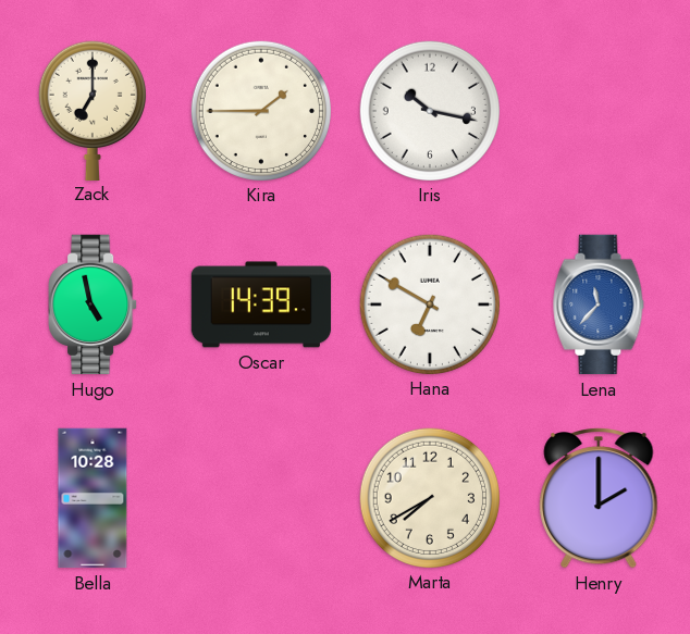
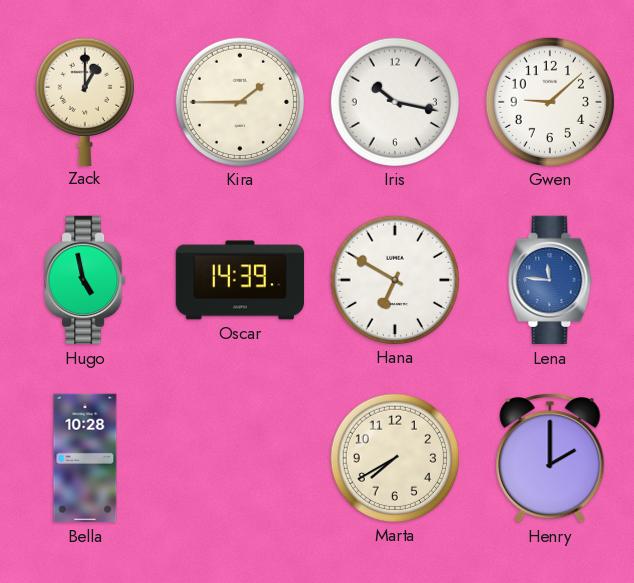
Zack: 7:00 -> 1:00
Gwen: none -> 9:08
Lena: 11:37 -> 11:46
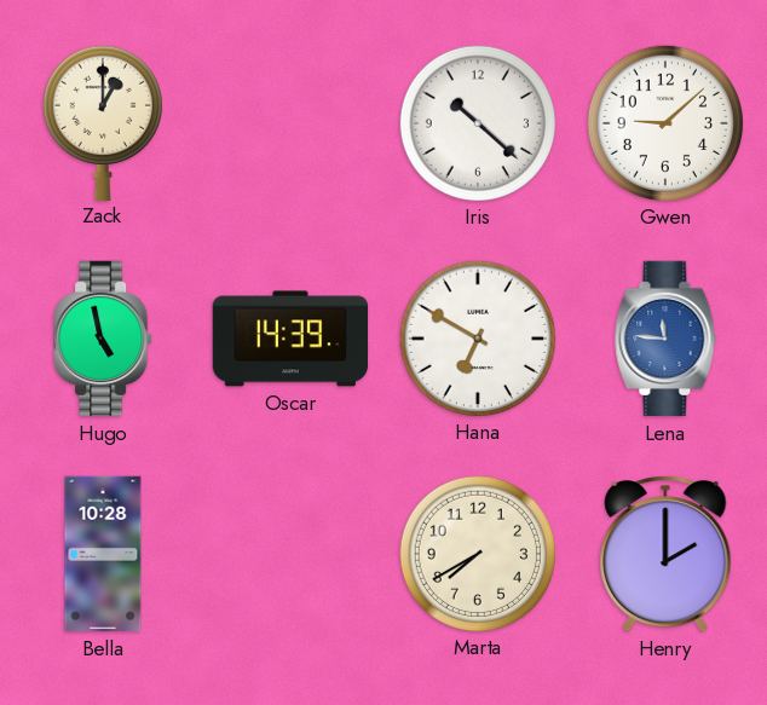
Kira: 1:45 -> none
Iris: 10:17 -> 10:22
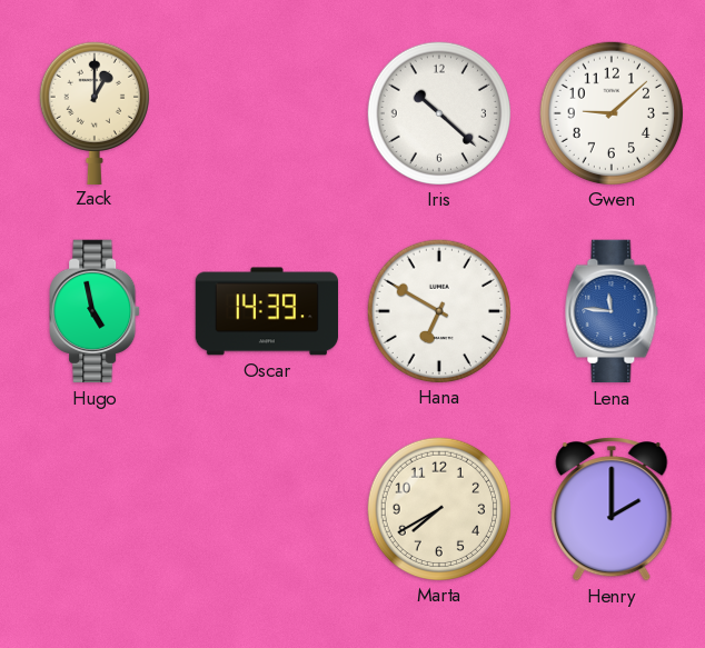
Bella: 10:28 -> none
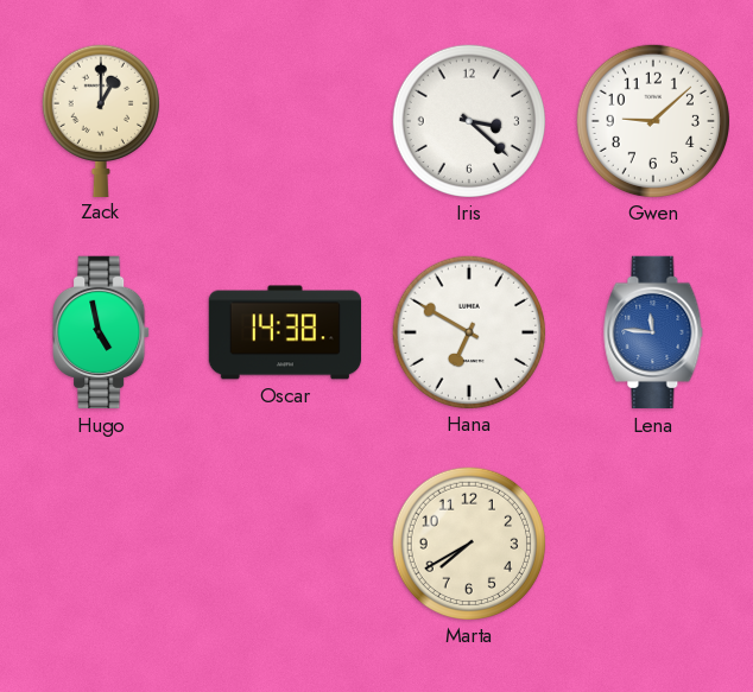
Iris: 10:22 -> 3:22
Oscar: 14:39 -> 14:38
Henry: 2:00 -> none
